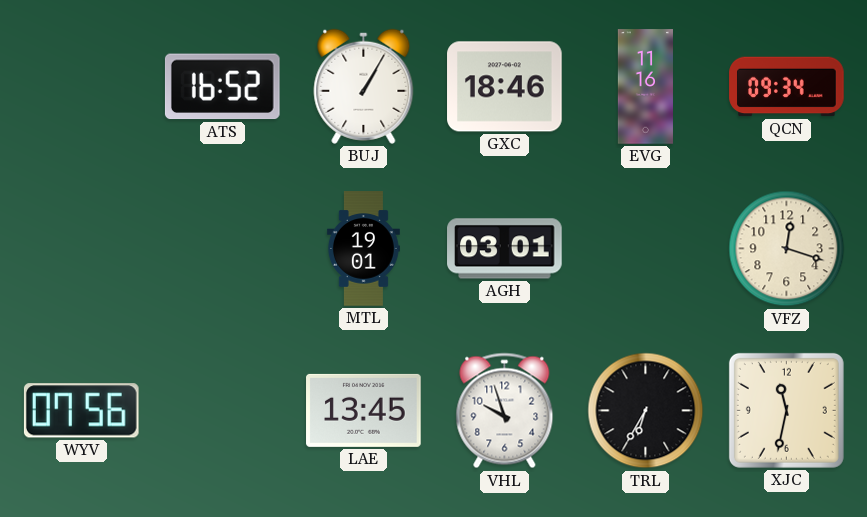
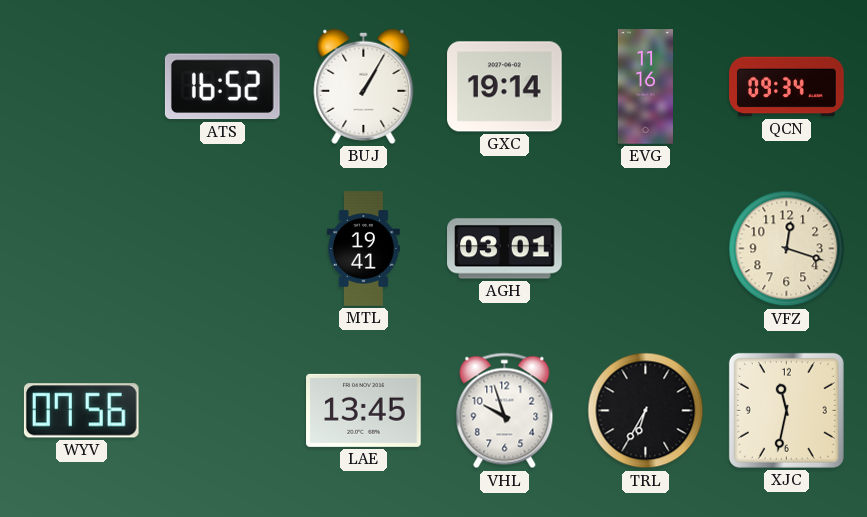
GXC: 18:46 -> 19:14
MTL: 19:01 -> 19:41
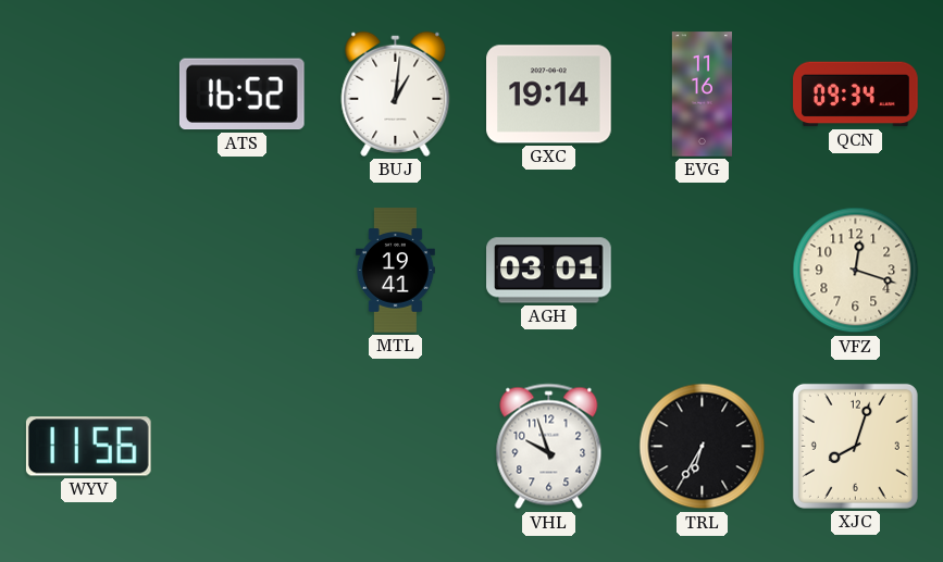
BUJ: 1:05 -> 1:01
WYV: 07:56 -> 11:56
LAE: 13:45 -> none
XJC: 11:32 -> 8:03
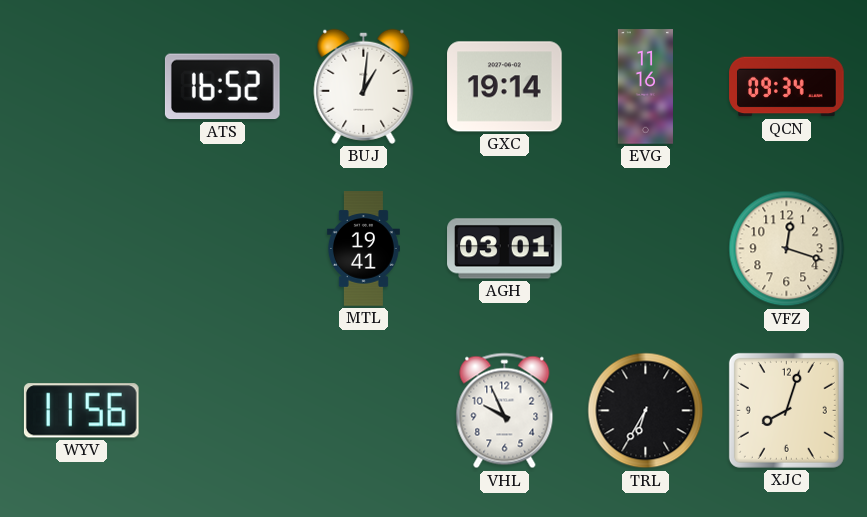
VHL: 9:57 -> 9:56
